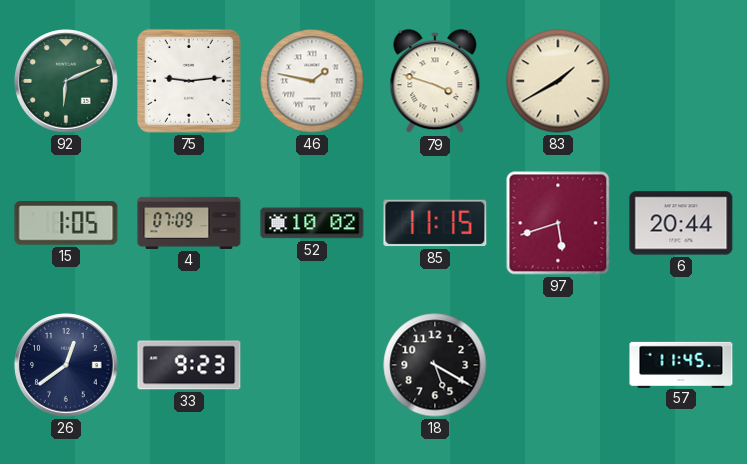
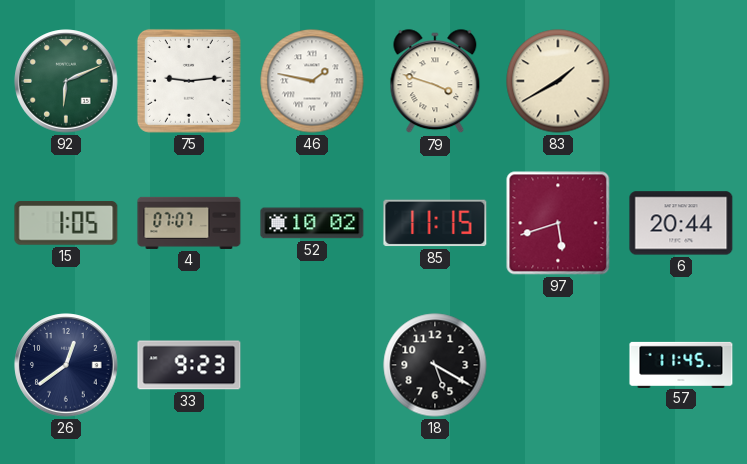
4: 07:09 -> 07:07
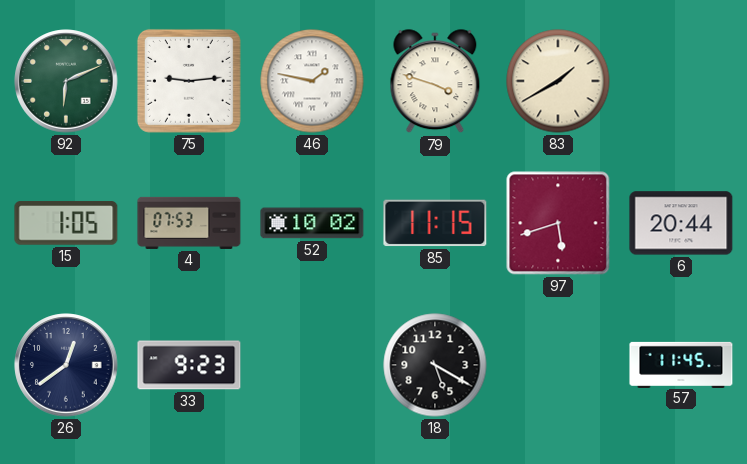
4: 07:07 -> 07:53
